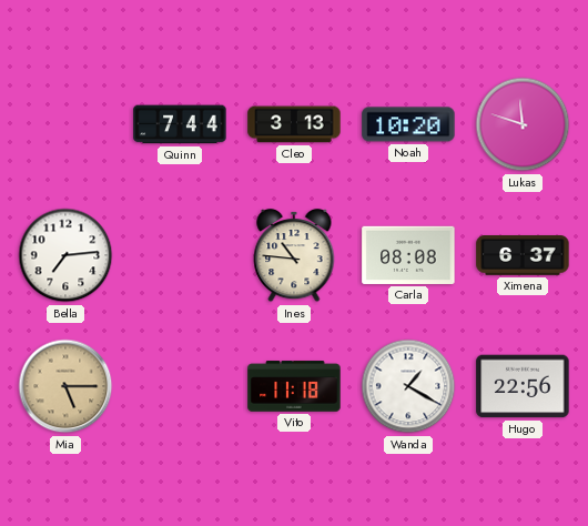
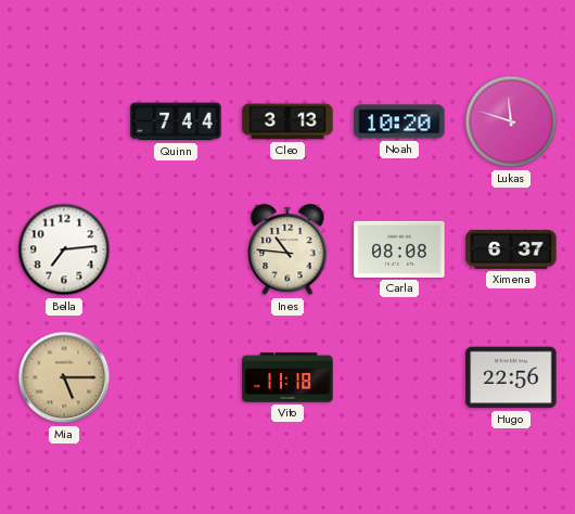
Wanda: 1:20 -> none
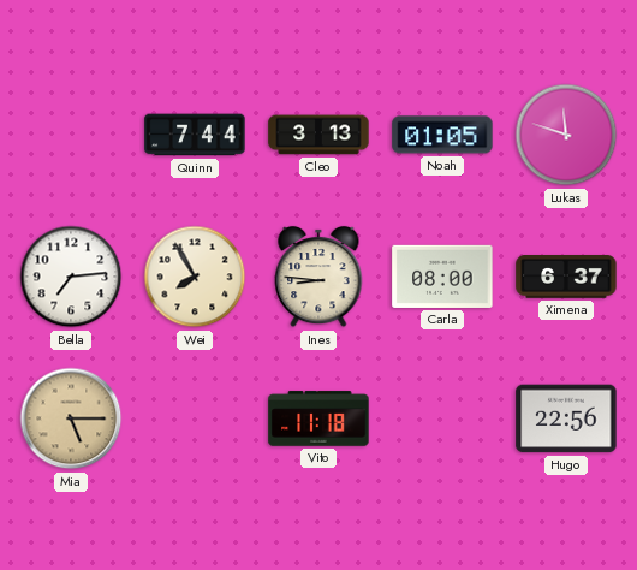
Noah: 10:20 -> 01:05
Wei: none -> 7:55
Ines: 10:46 -> 8:46
Carla: 08:08 -> 08:00
